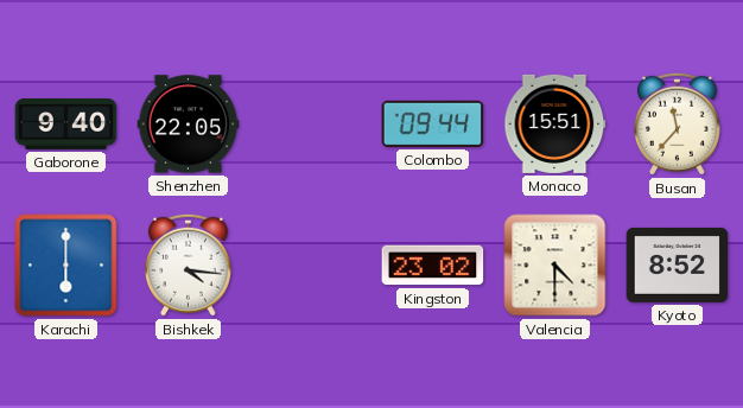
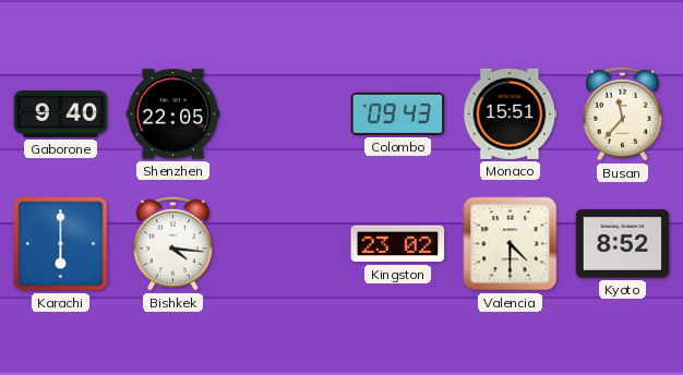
Colombo: 09:44 -> 09:43
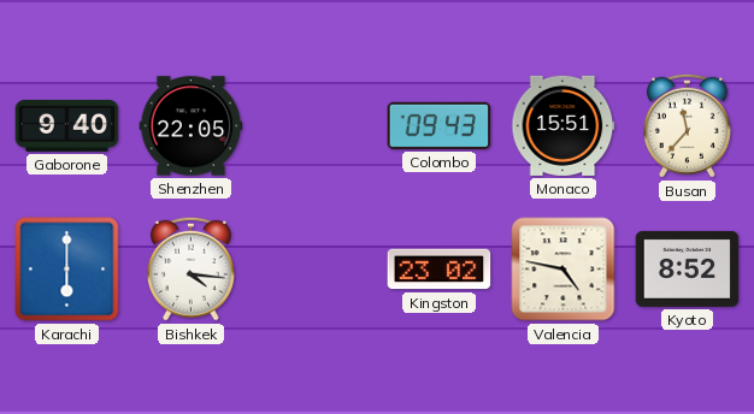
Valencia: 4:30 -> 4:47
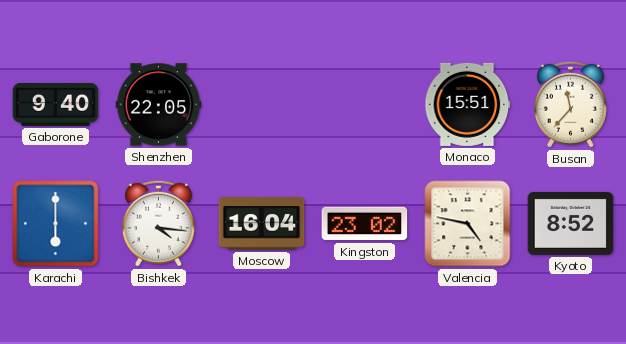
Colombo: 09:43 -> none
Moscow: none -> 16:04
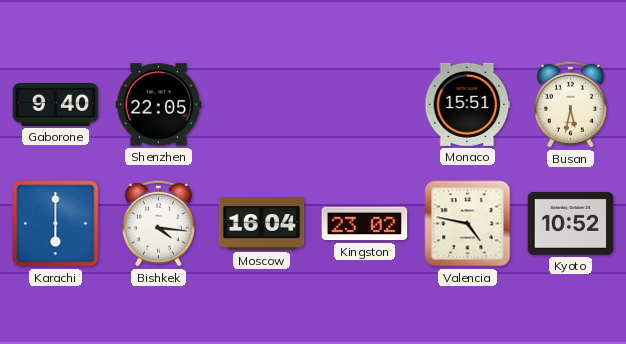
Busan: 11:37 -> 5:32
Kyoto: 8:52 -> 10:52
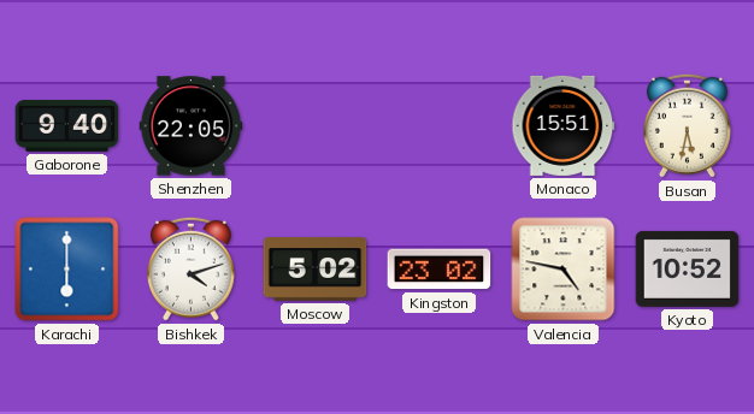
Bishkek: 4:16 -> 4:12
Moscow: 16:04 -> 5:02
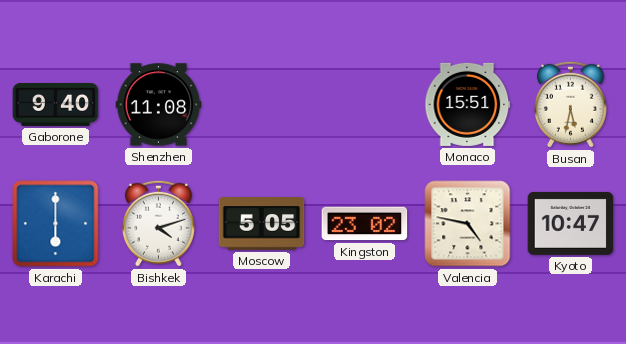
Shenzhen: 22:05 -> 11:08
Moscow: 5:02 -> 5:05
Kyoto: 10:52 -> 10:47
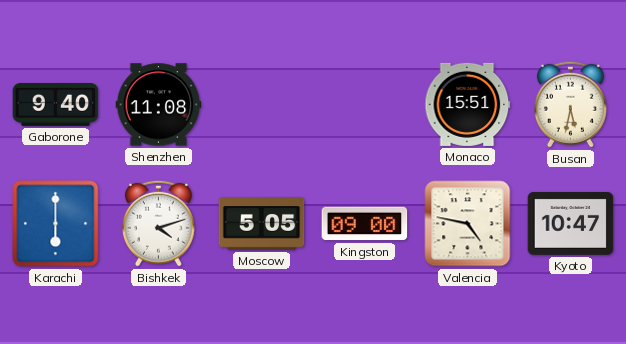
Kingston: 23:02 -> 09:00
